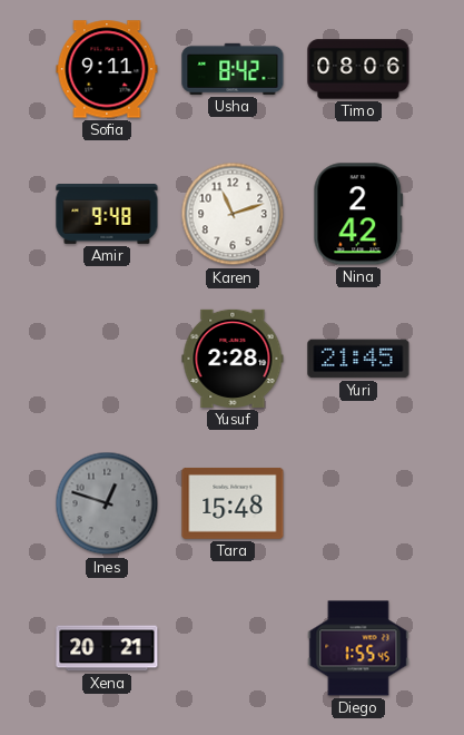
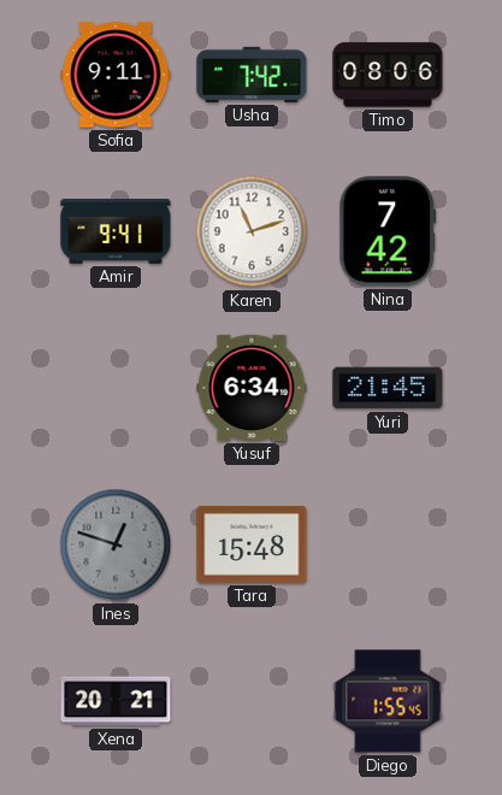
Usha: 8:42 -> 7:42
Amir: 9:48 -> 9:41
Nina: 2:42 -> 7:42
Yusuf: 2:28 -> 6:34
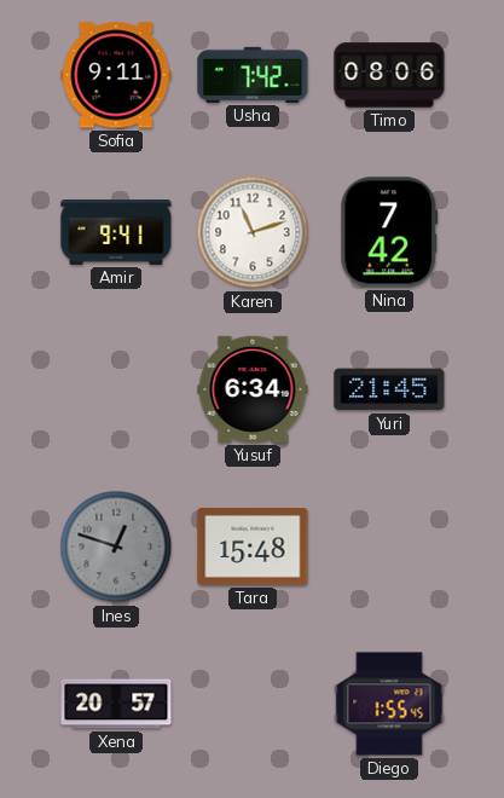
Xena: 20:21 -> 20:57
